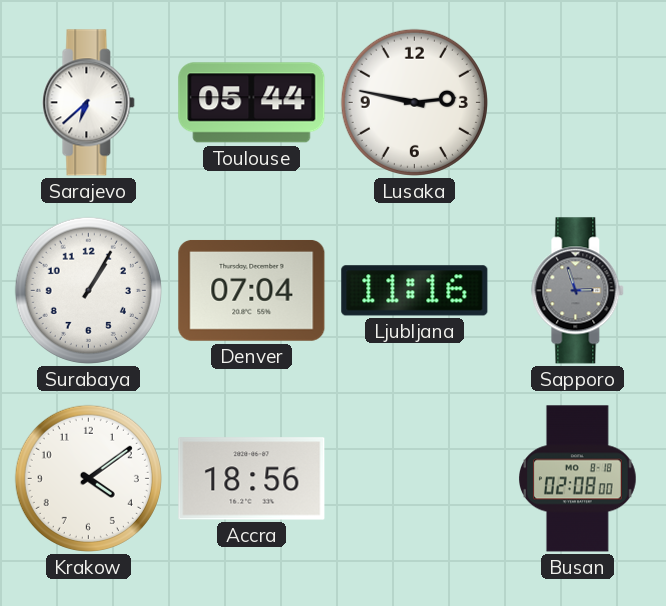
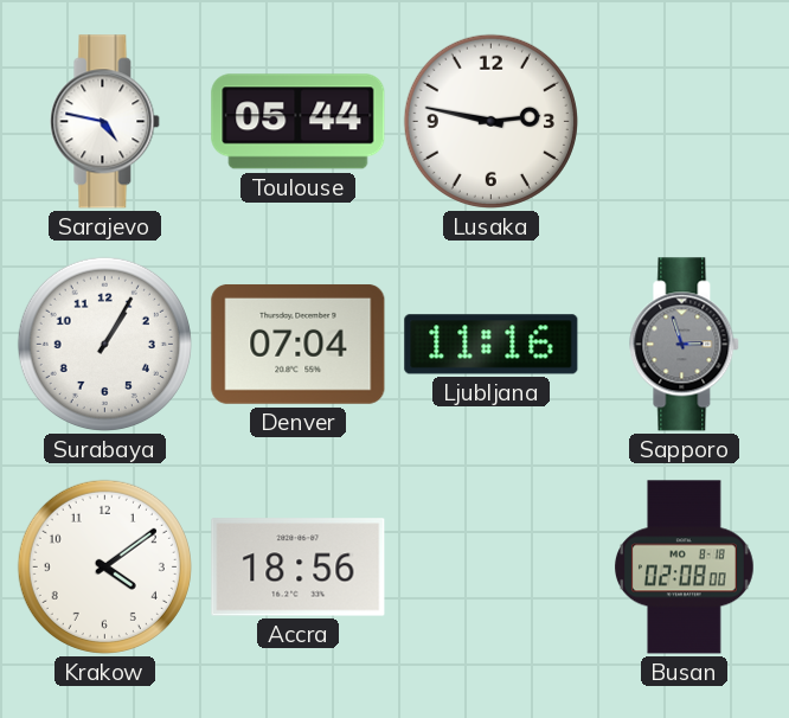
Sarajevo: 6:38 -> 4:47
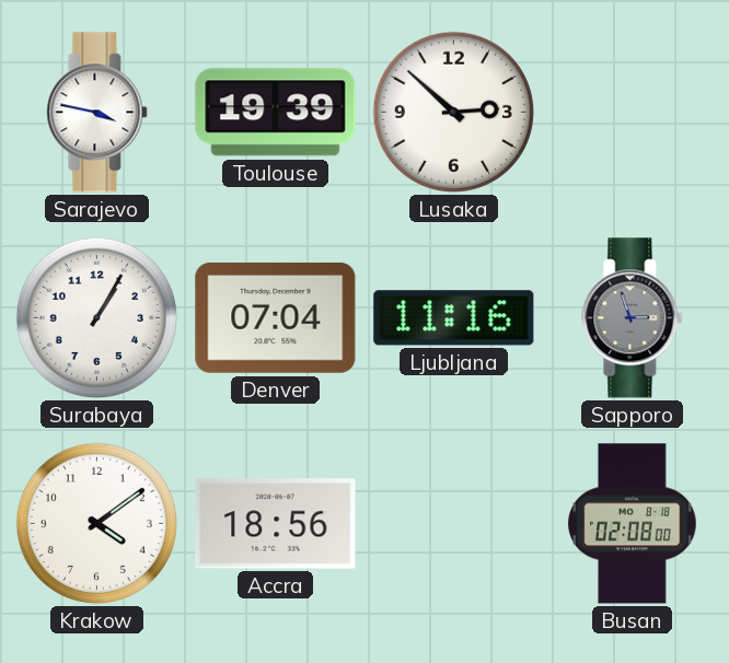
Sarajevo: 4:47 -> 3:47
Toulouse: 05:44 -> 19:39
Lusaka: 2:47 -> 2:52
